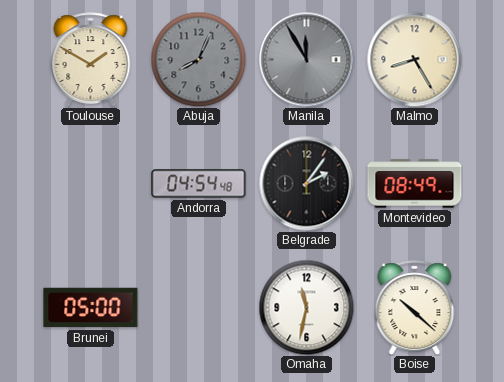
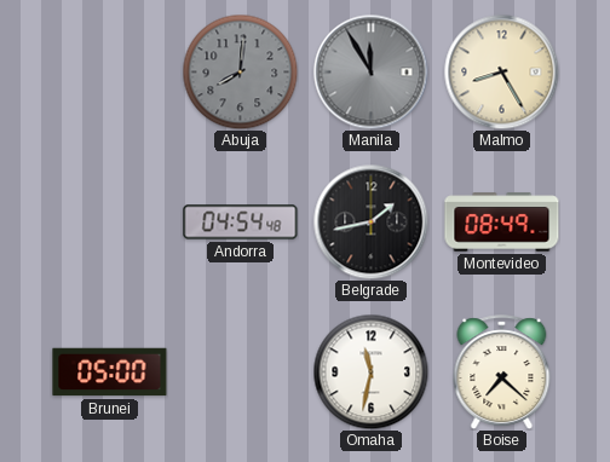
Toulouse: 1:50 -> none
Abuja: 8:04 -> 8:01
Belgrade: 2:06 -> 1:43
Boise: 10:22 -> 7:22
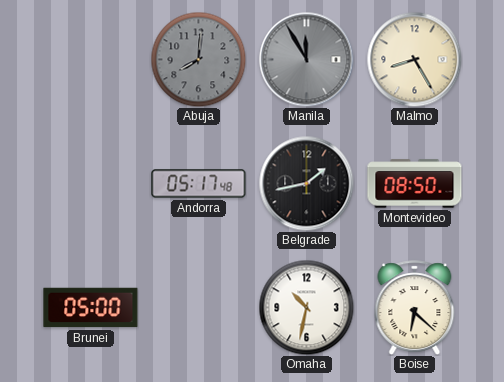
Andorra: 04:54 -> 05:17
Montevideo: 08:49 -> 08:50
Omaha: 11:32 -> 10:32
Boise: 7:22 -> 6:22
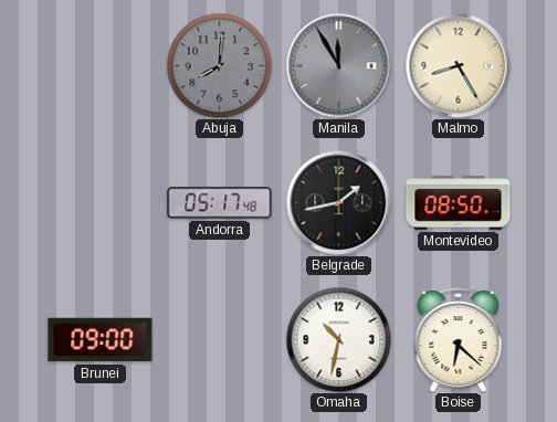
Brunei: 05:00 -> 09:00
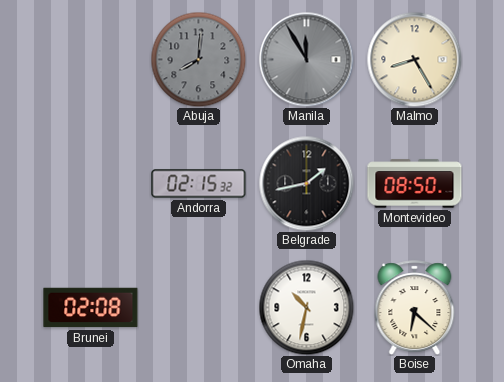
Andorra: 05:17 -> 02:15
Brunei: 09:00 -> 02:08
